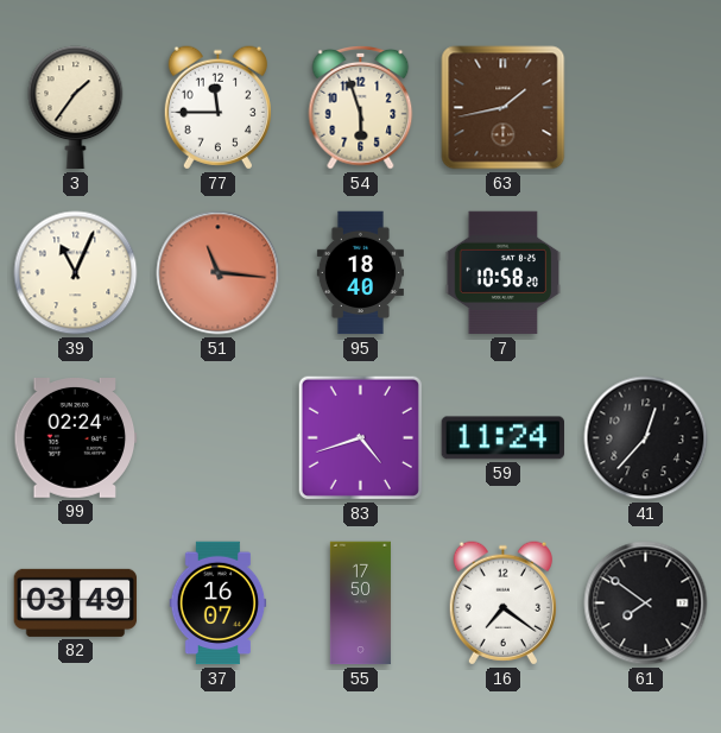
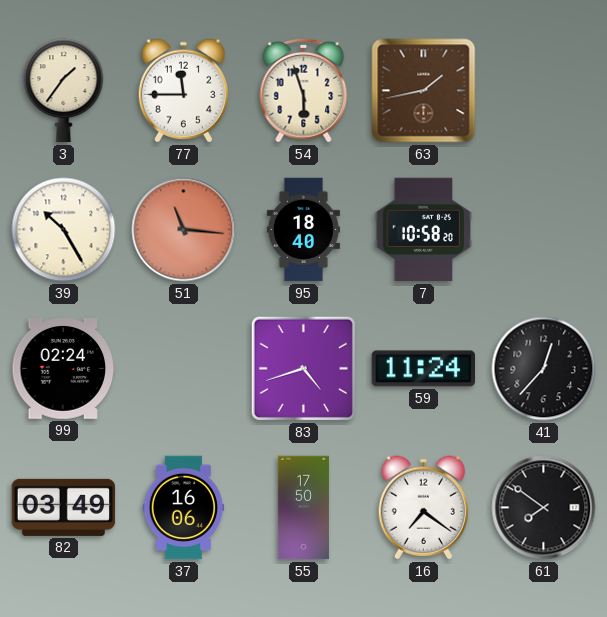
39: 11:04 -> 10:25
37: 16:07 -> 16:06
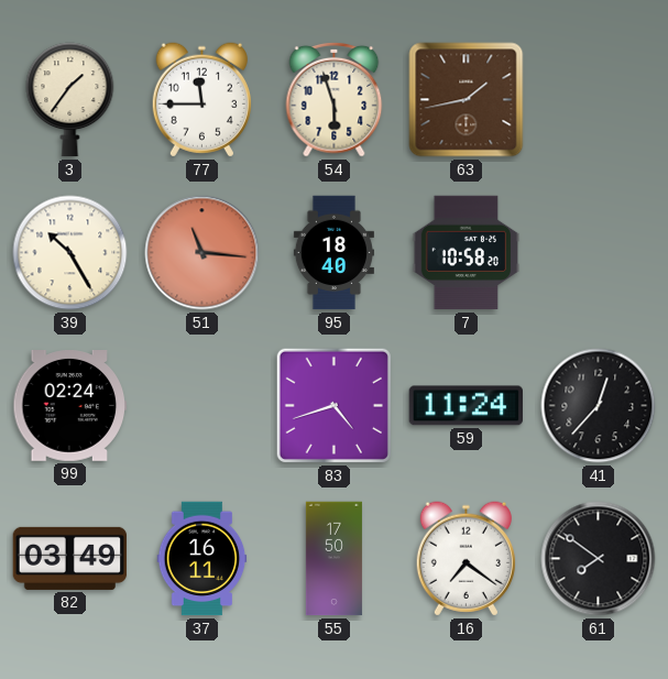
37: 16:06 -> 16:11
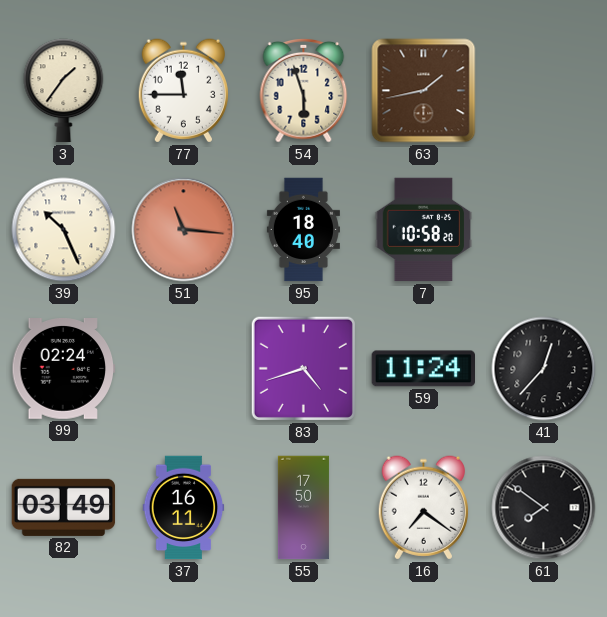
39: 10:25 -> 10:26
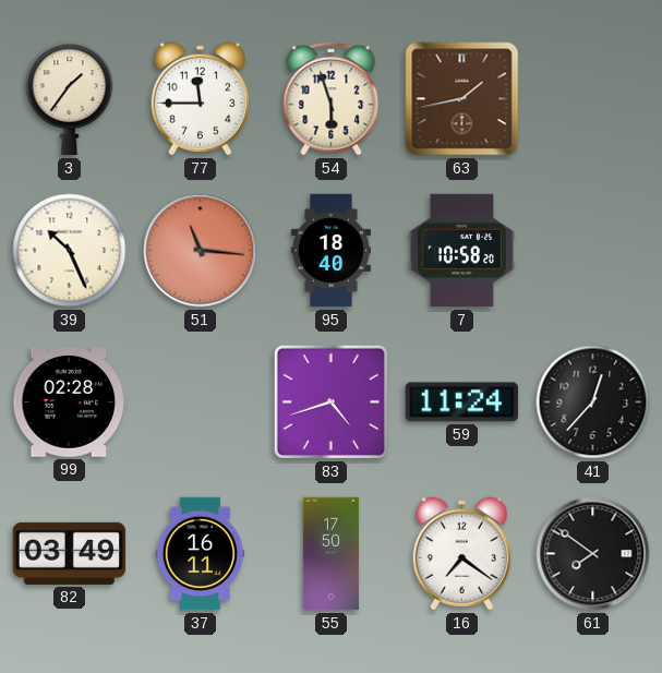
99: 02:24 -> 02:28
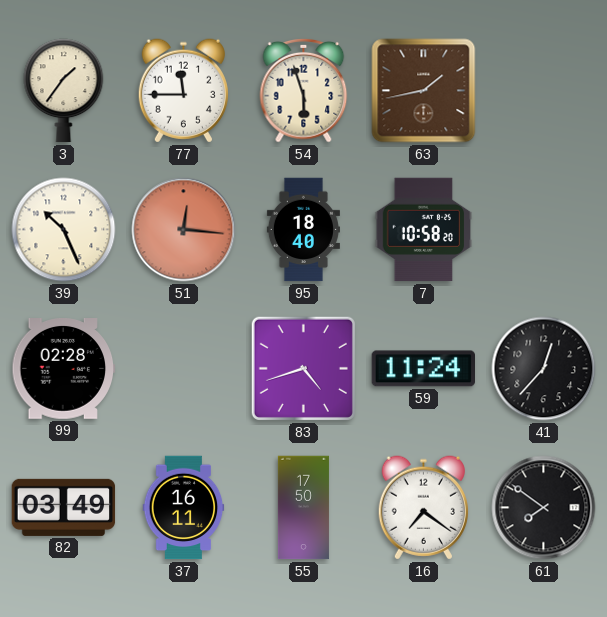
51: 11:16 -> 12:16
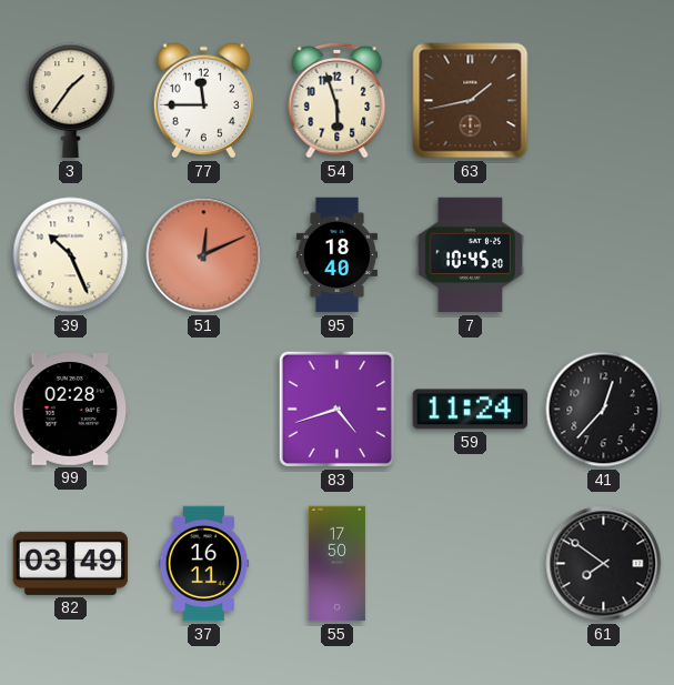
51: 12:16 -> 12:11
7: 10:58 -> 10:45
16: 7:21 -> none
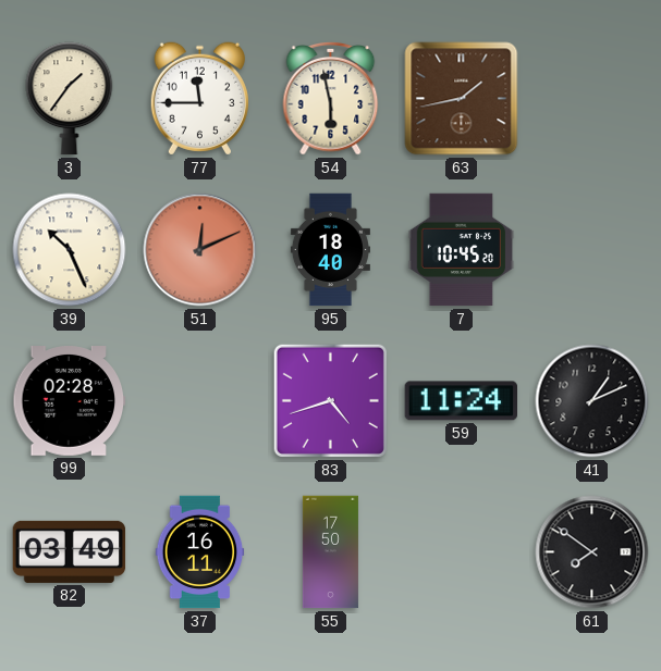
54: 5:57 -> 5:58
41: 12:37 -> 1:11
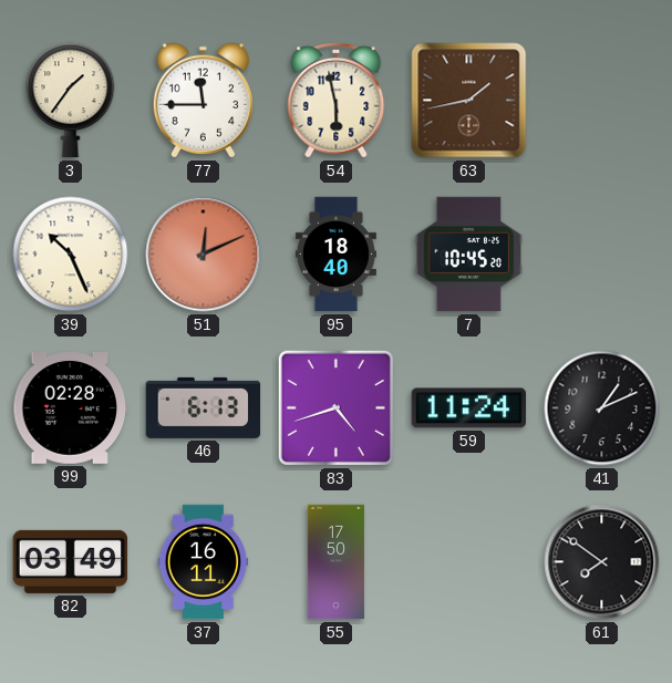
46: none -> 6:13
